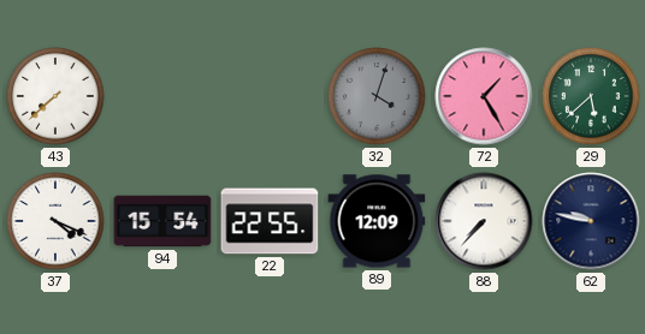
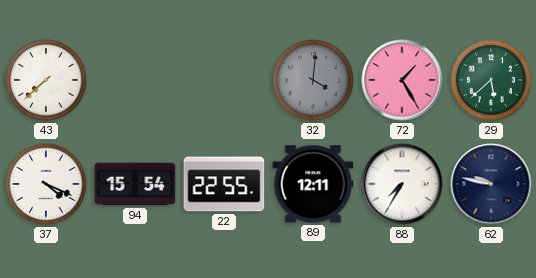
32: 4:03 -> 4:01
89: 12:09 -> 12:11
88: 7:37 -> 7:35
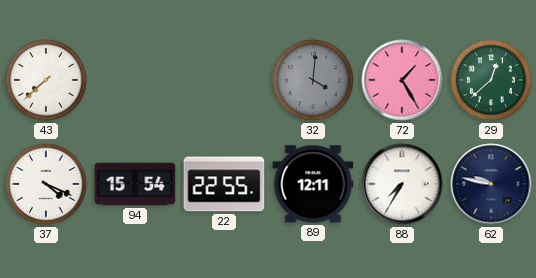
29: 5:38 -> 12:38
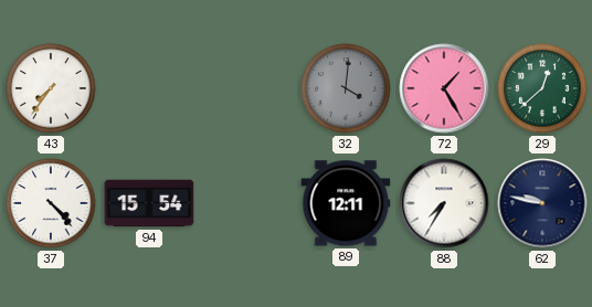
43: 7:38 -> 7:36
37: 4:19 -> 4:23
22: 22:55 -> none
